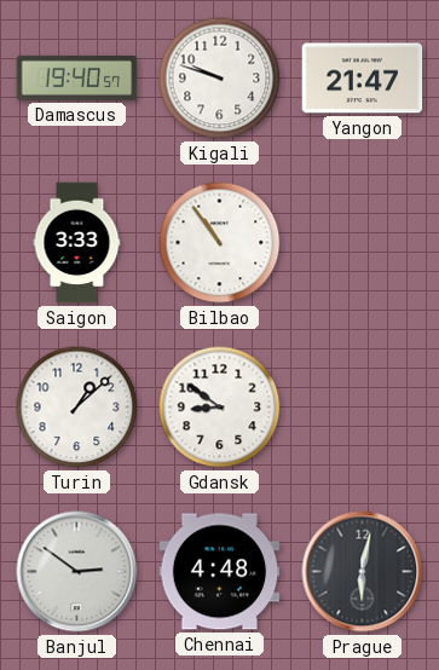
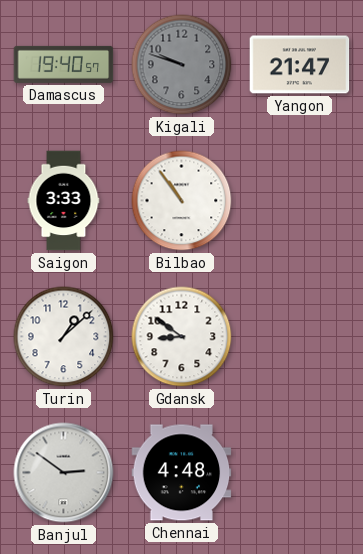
Kigali dial: white -> grey
Prague: 6:02 -> none
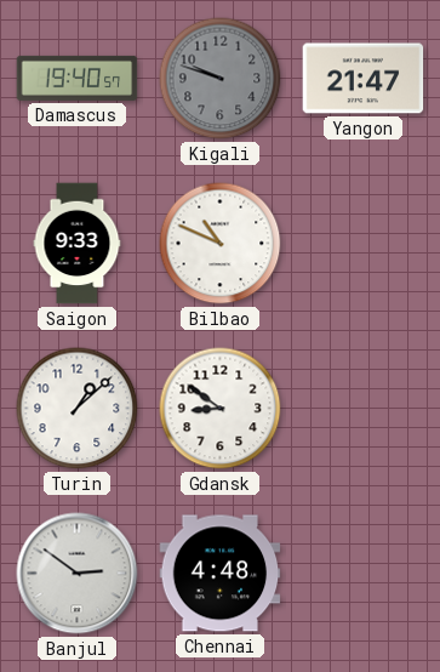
Saigon: 3:33 -> 9:33
Bilbao: 10:54 -> 10:49
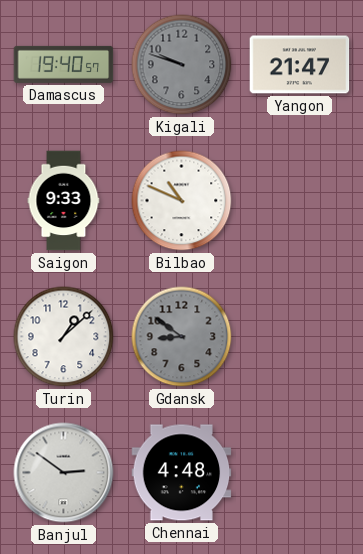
Gdansk dial: white -> grey
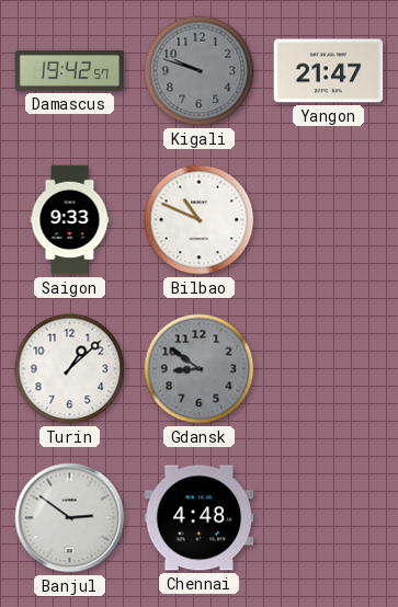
Damascus: 19:40 -> 19:42
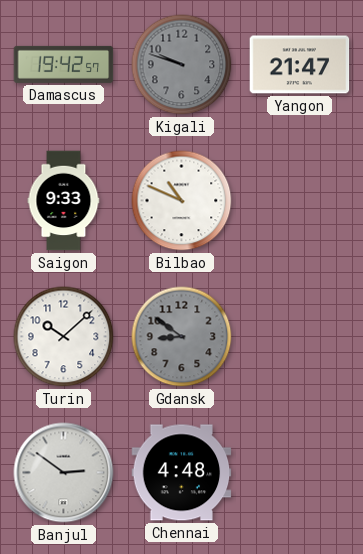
Turin: 1:08 -> 10:08
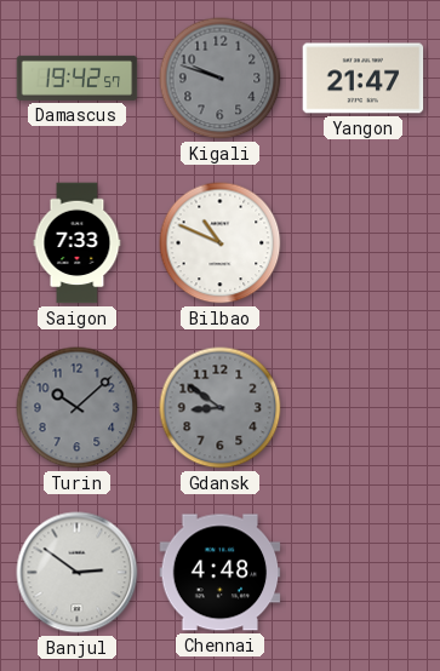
Saigon: 9:33 -> 7:33
Turin dial: white -> grey
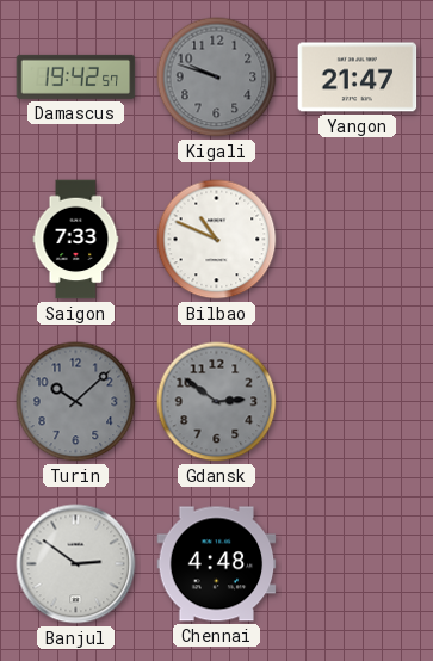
Gdansk: 8:51 -> 2:51
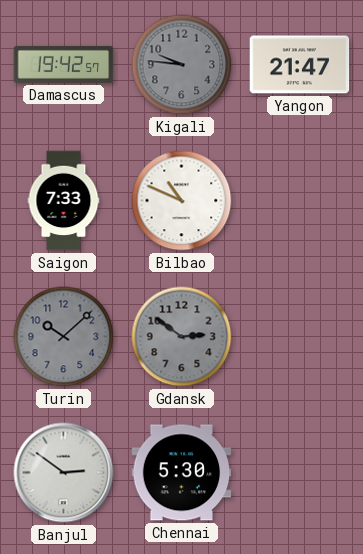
Kigali: 9:48 -> 9:46
Chennai: 4:48 -> 5:30
